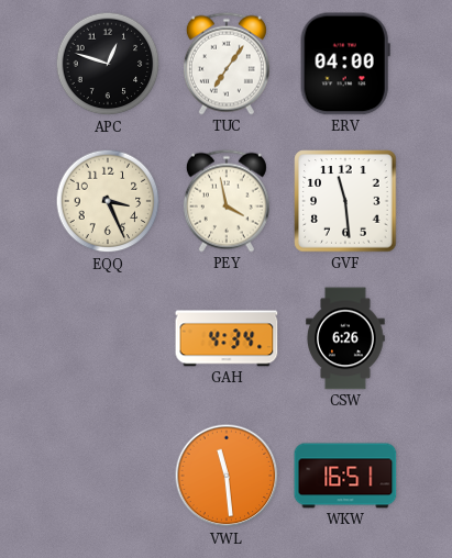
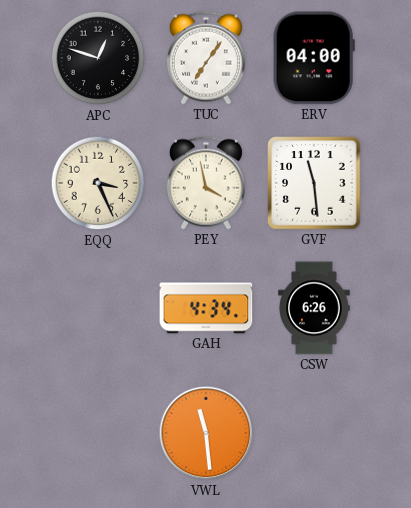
WKW: 16:51 -> none
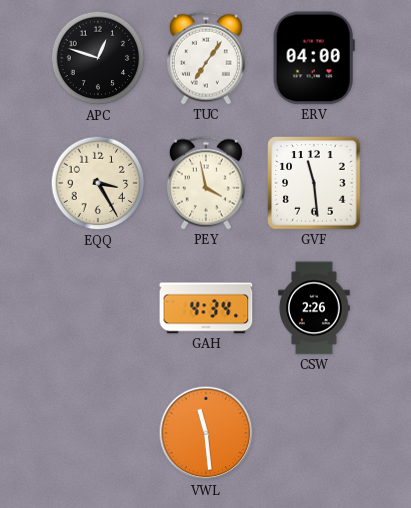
EQQ: 3:26 -> 3:25
CSW: 6:26 -> 2:26
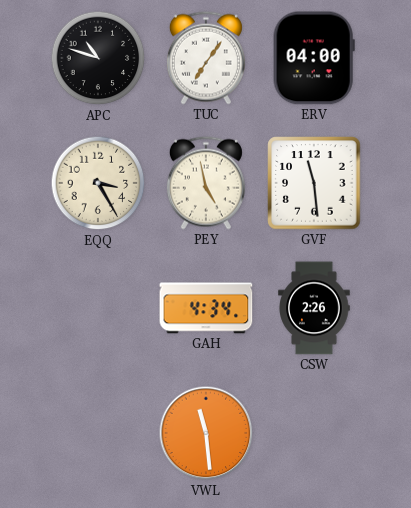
APC: 12:48 -> 10:48
PEY: 3:58 -> 4:58
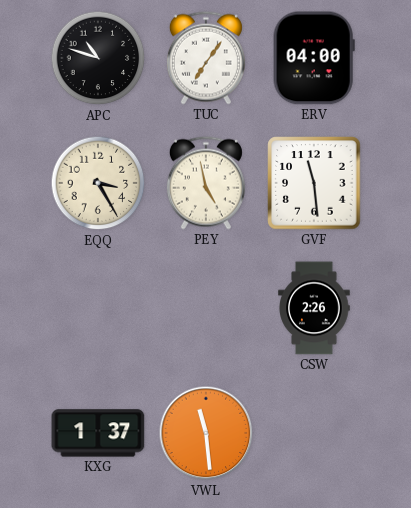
GAH: 4:34 -> none
KXG: none -> 1:37
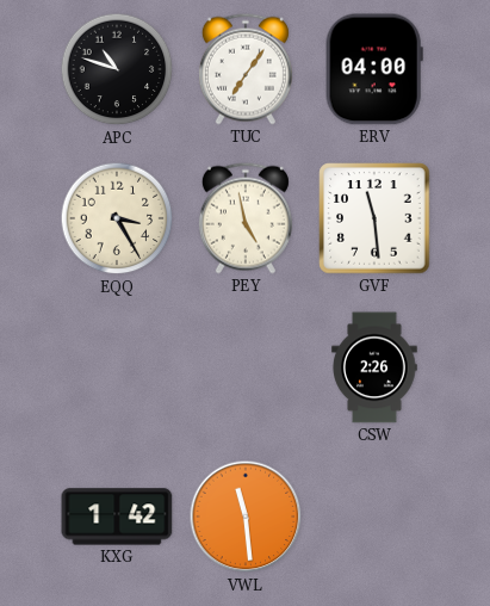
KXG: 1:37 -> 1:42
